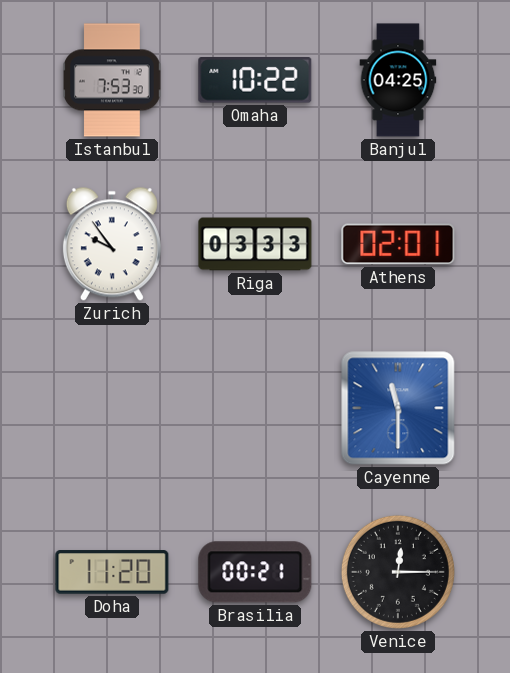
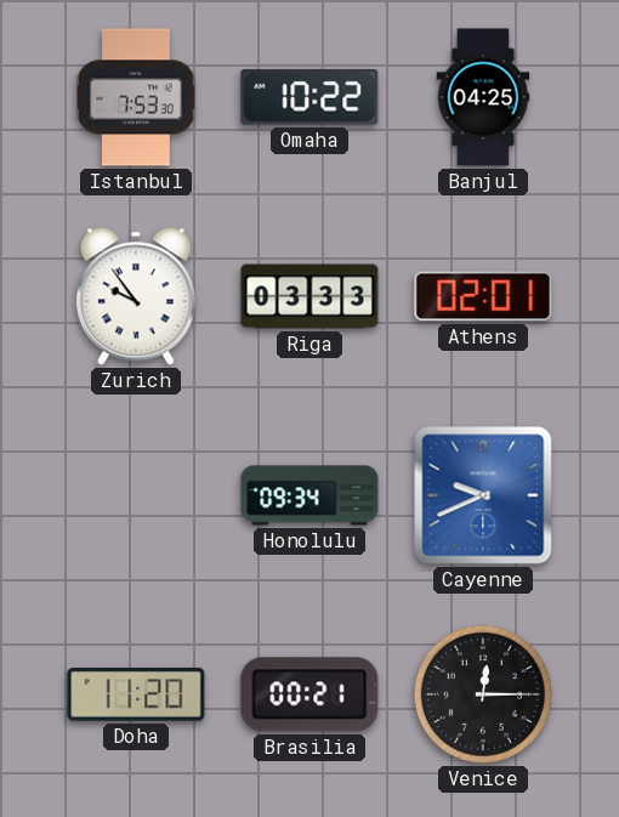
Honolulu: none -> 09:34
Cayenne: 11:30 -> 9:41
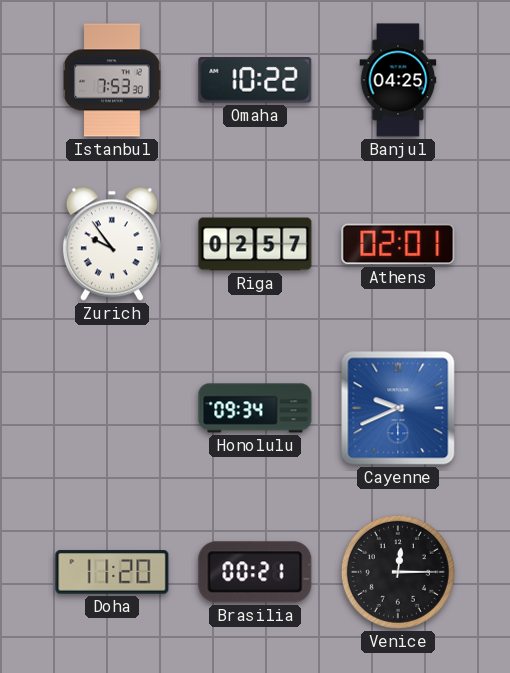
Riga: 03:33 -> 02:57
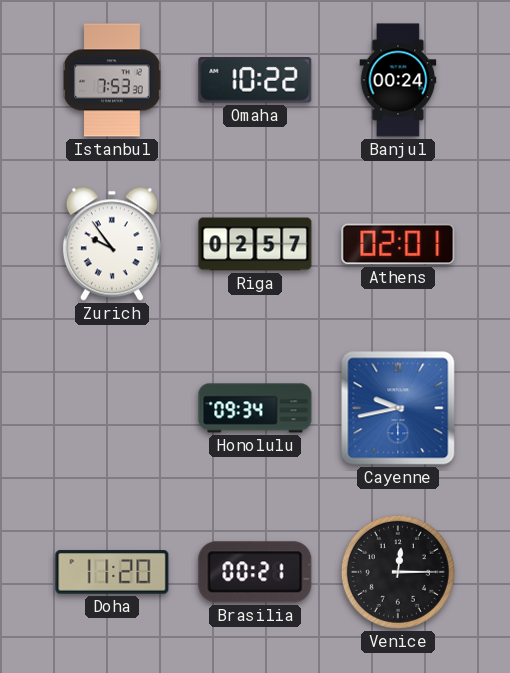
Banjul: 04:25 -> 00:24
Cayenne: 9:41 -> 9:43
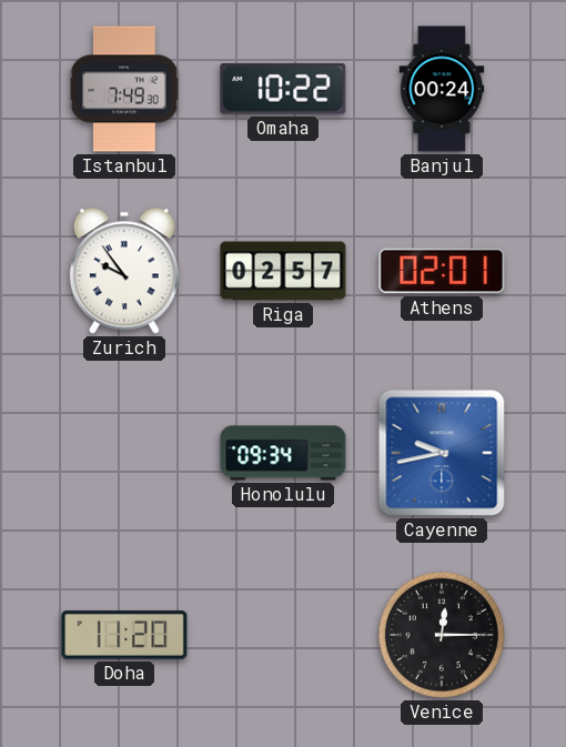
Istanbul: 7:53 -> 7:49
Brasilia: 00:21 -> none
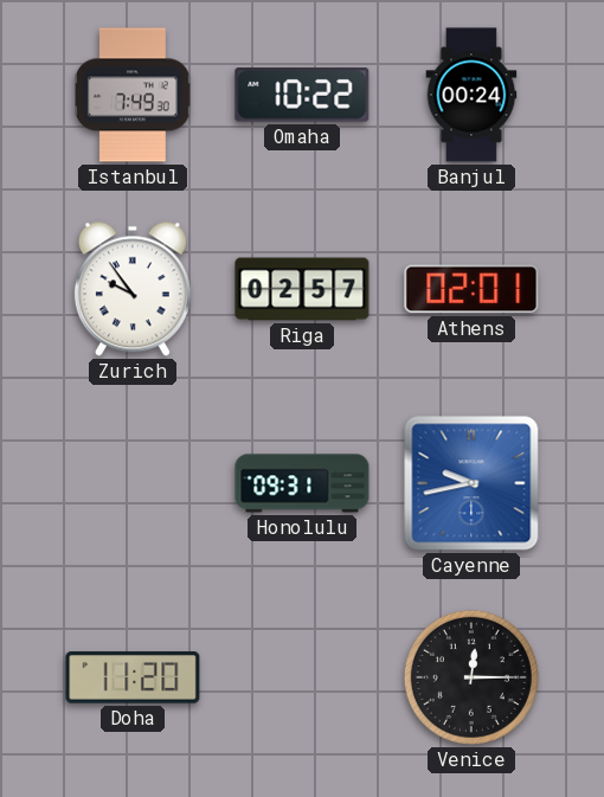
Honolulu: 09:34 -> 09:31
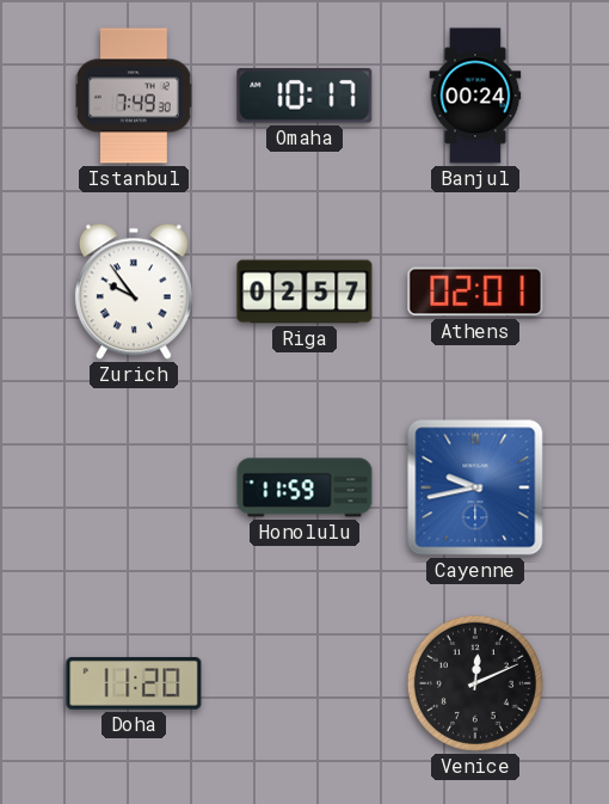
Omaha: 10:22 -> 10:17
Honolulu: 09:31 -> 11:59
Venice: 12:15 -> 12:11
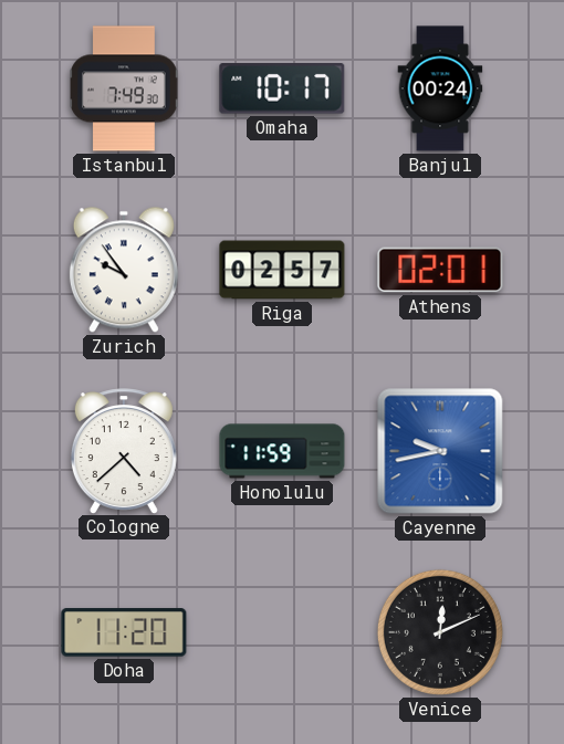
Cologne: none -> 4:38
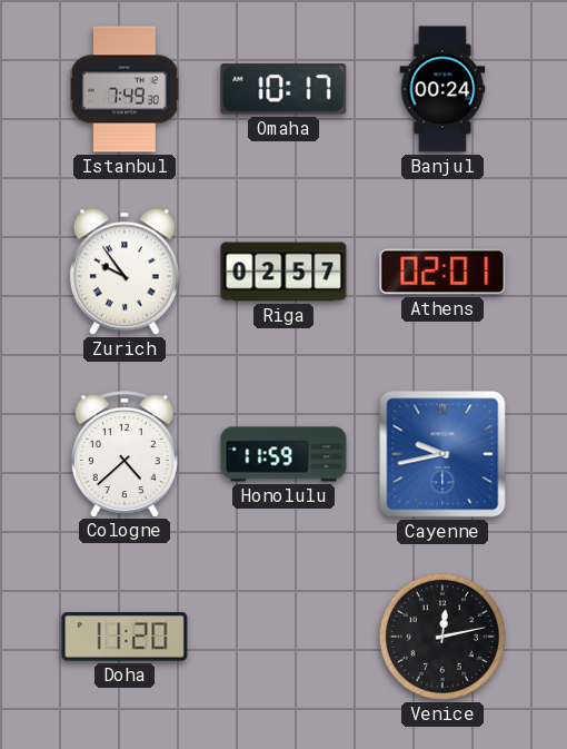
Venice: 12:11 -> 12:13
